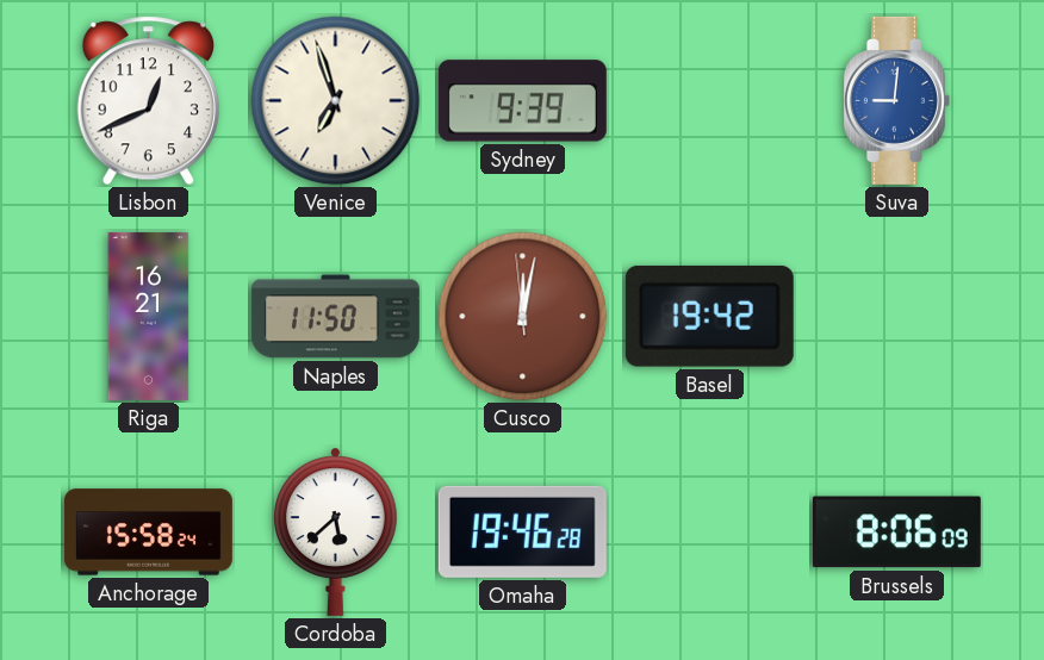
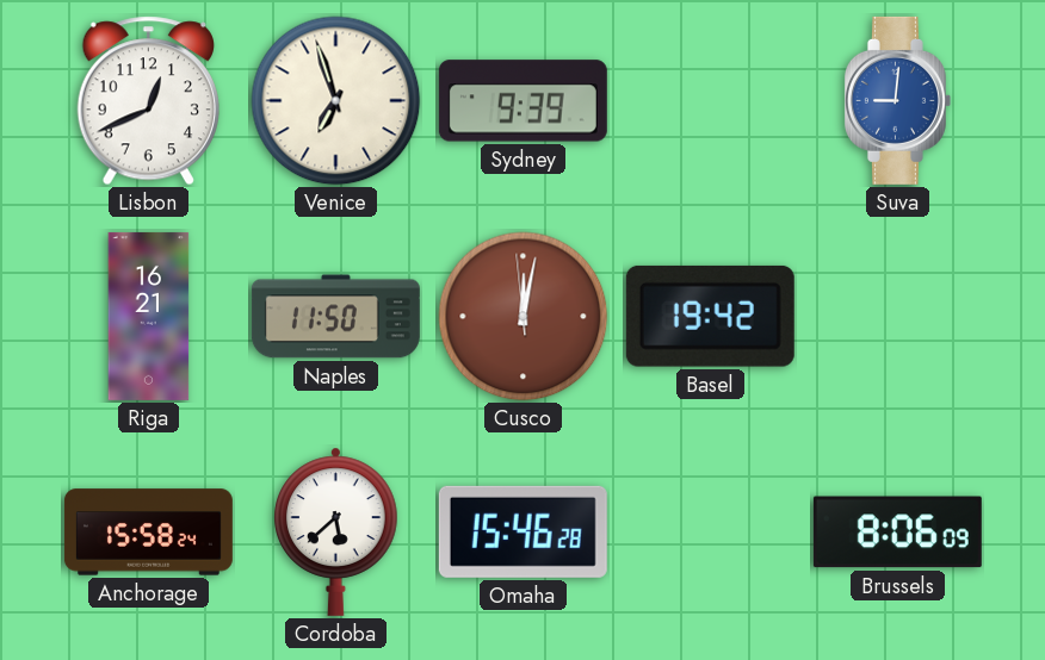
Omaha: 19:46 -> 15:46
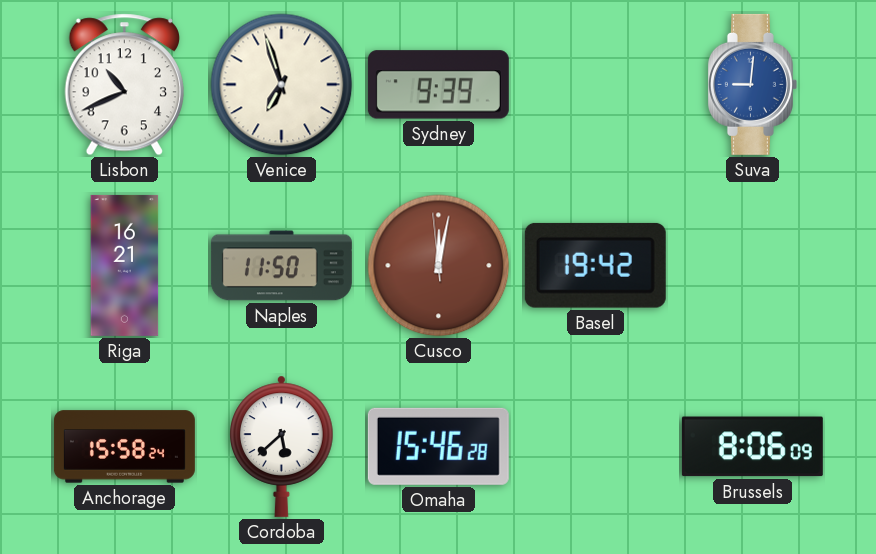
Lisbon: 12:41 -> 10:41
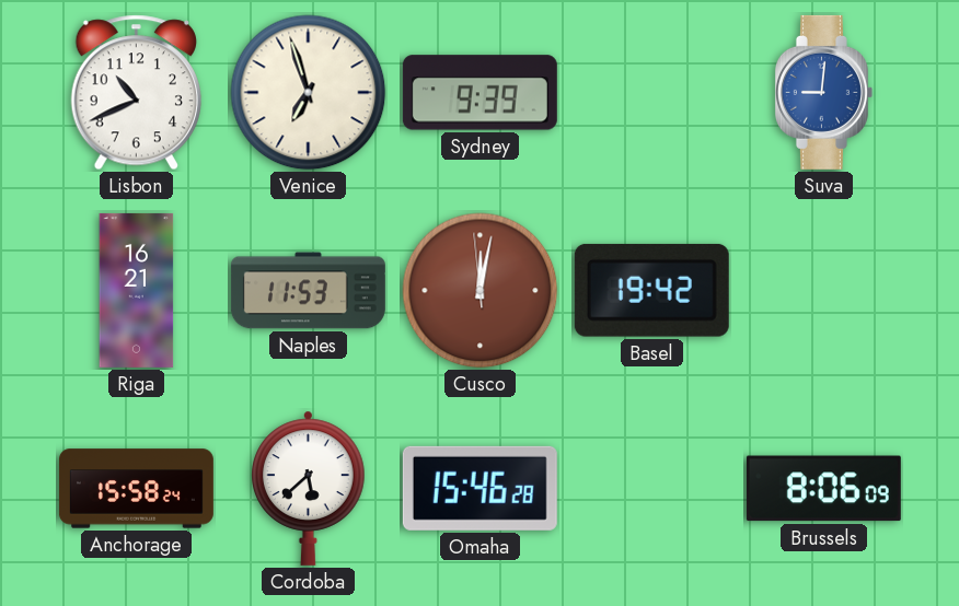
Naples: 11:50 -> 11:53
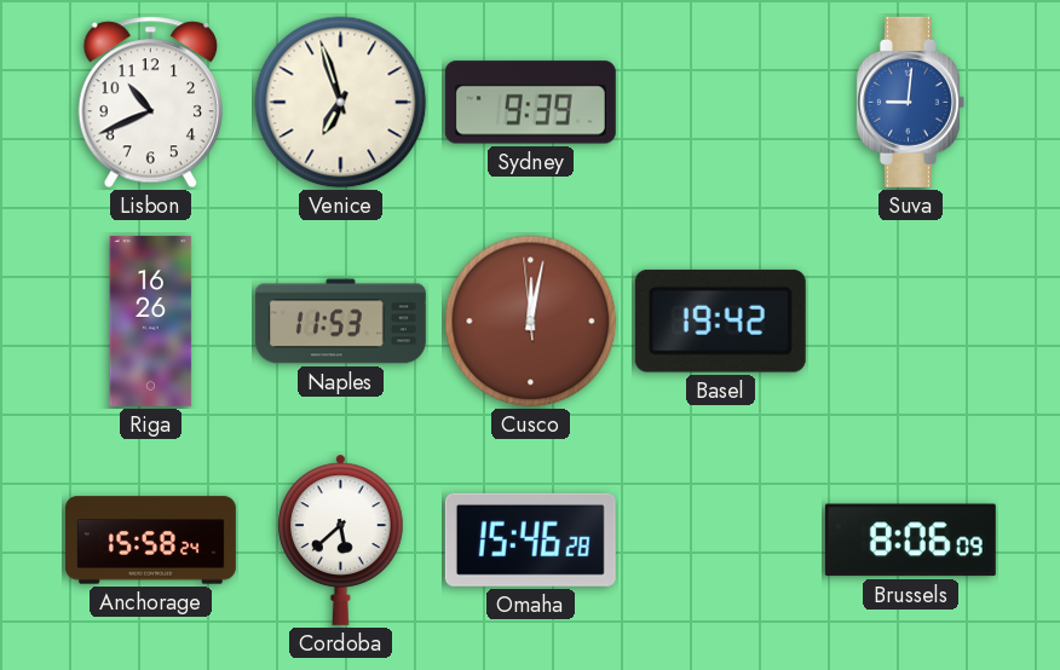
Riga: 16:21 -> 16:26
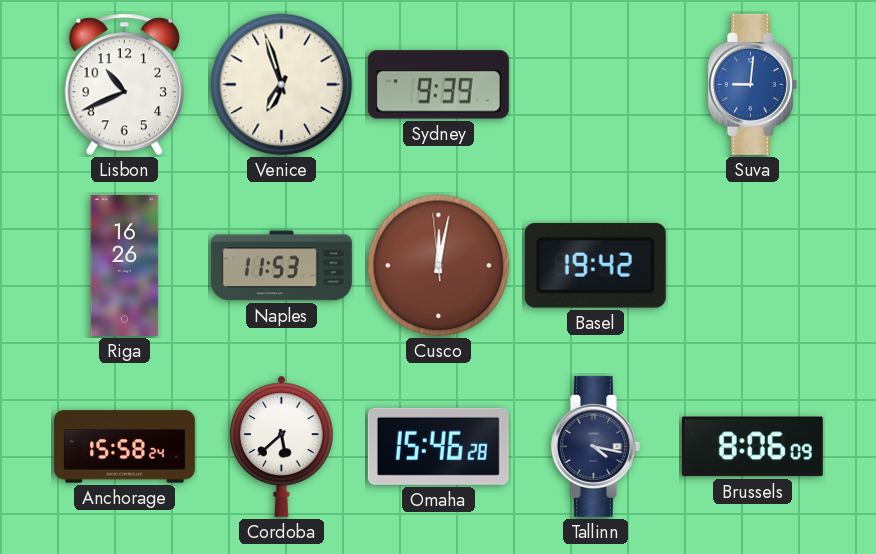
Tallinn: none -> 4:17
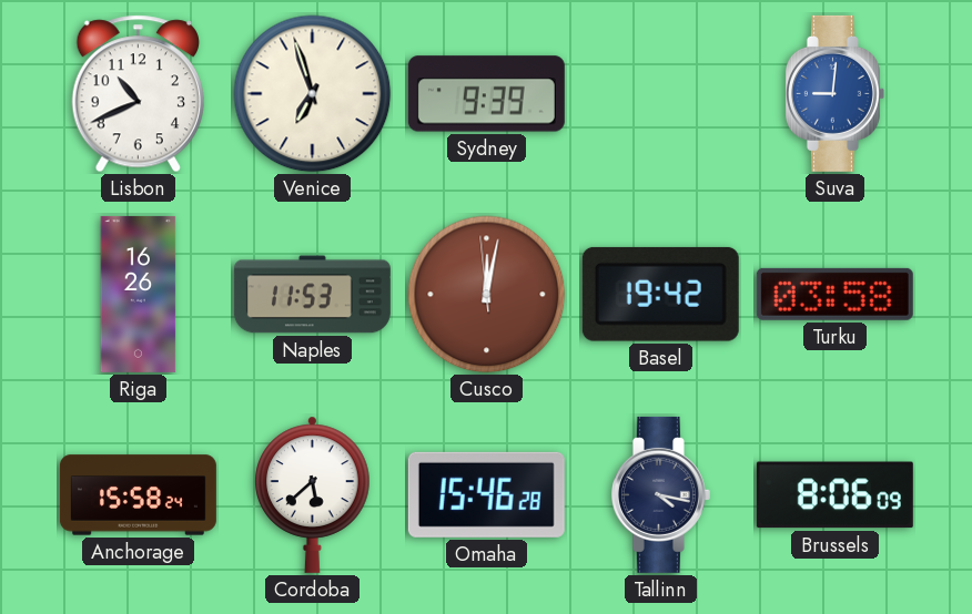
Turku: none -> 03:58
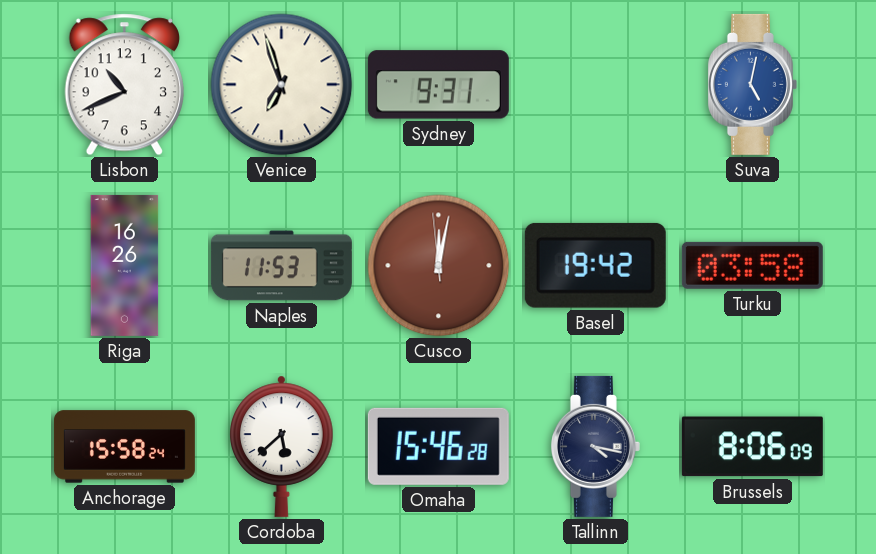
Sydney: 9:39 -> 9:31
Suva: 9:01 -> 5:02
